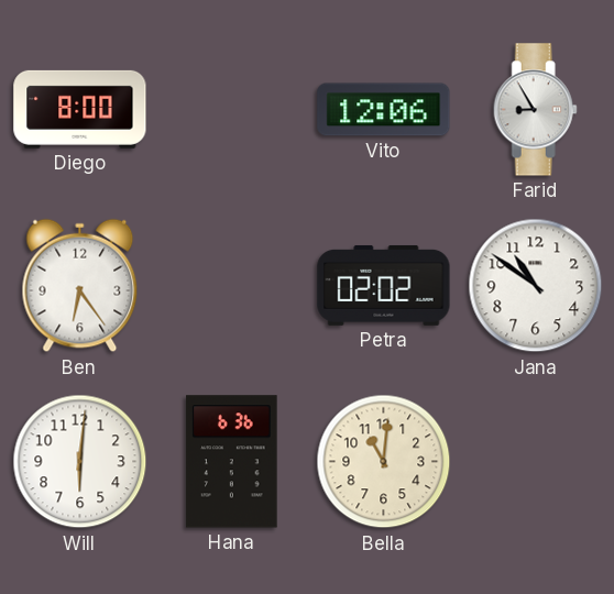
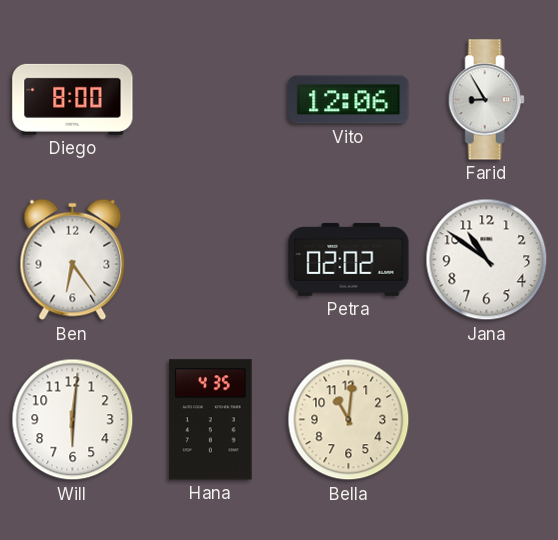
Hana: 6:36 -> 4:35
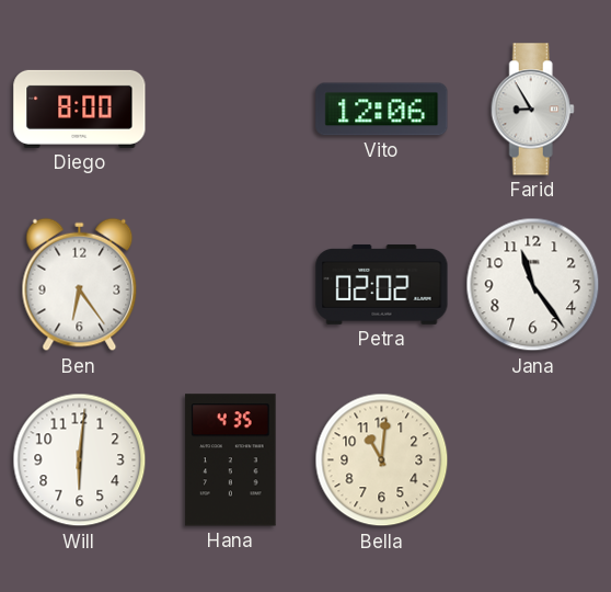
Jana: 10:51 -> 11:24
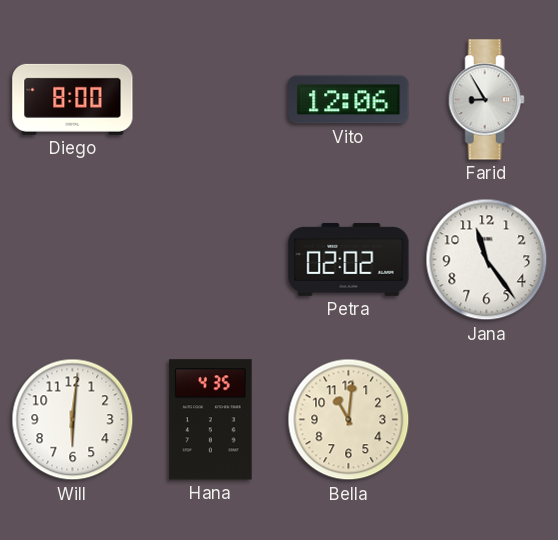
Ben: 6:24 -> none
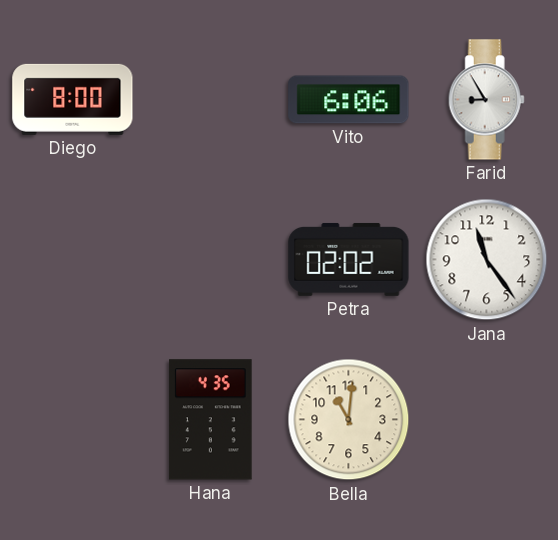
Vito: 12:06 -> 6:06
Will: 6:01 -> none
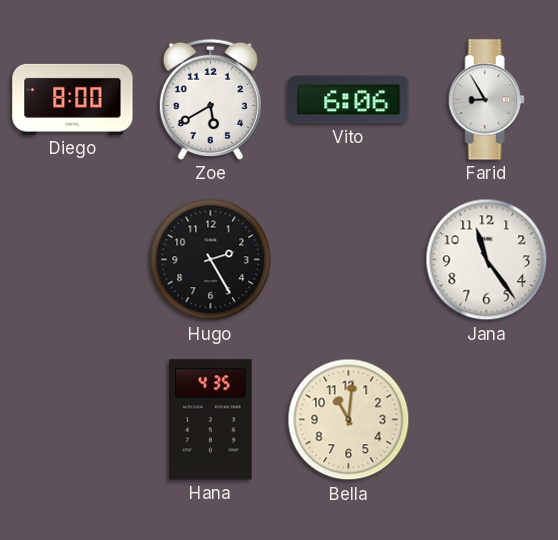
Zoe: none -> 5:40
Hugo: none -> 2:25
Petra: 02:02 -> none
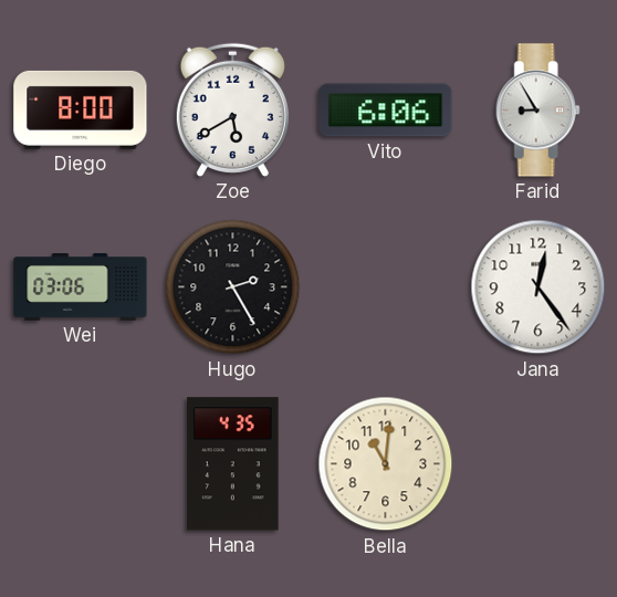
Wei: none -> 03:06
Jana: 11:24 -> 12:24
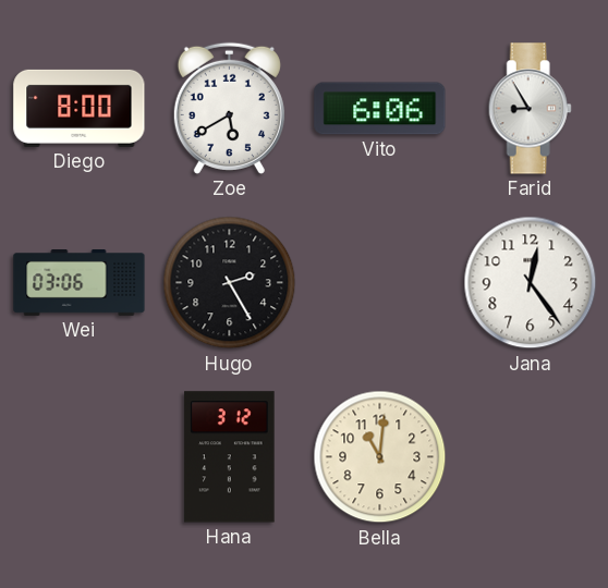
Hana: 4:35 -> 3:12
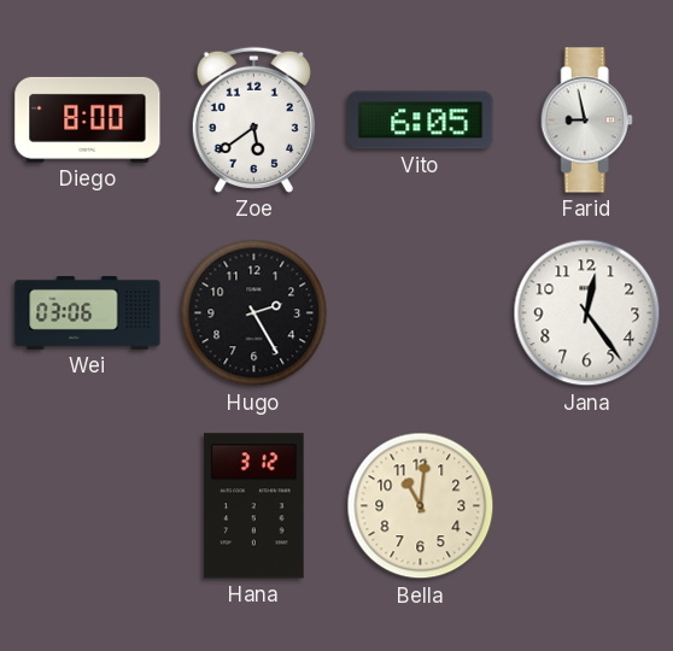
Zoe: 5:40 -> 5:39
Vito: 6:06 -> 6:05
Farid: 8:55 -> 8:58
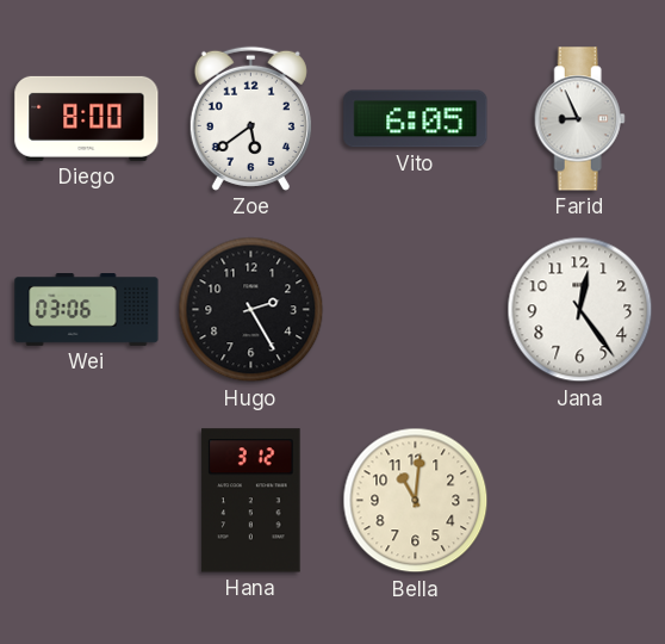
Farid: 8:58 -> 8:56
